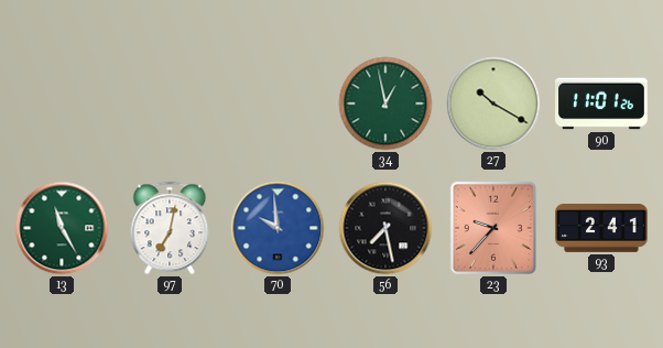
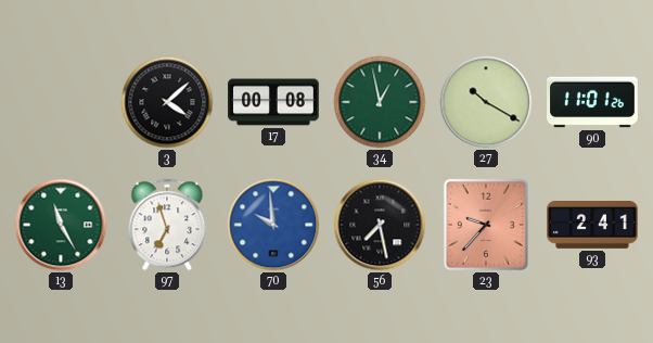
3: none -> 4:08
17: none -> 00:08
97: 7:02 -> 6:57
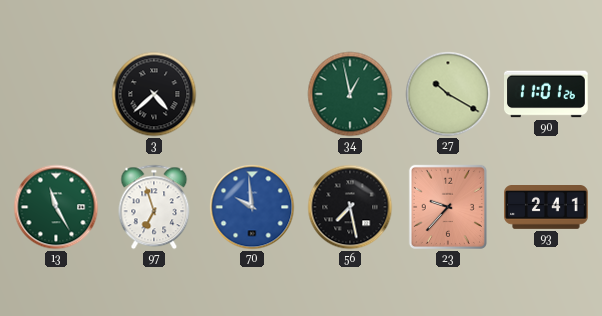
3: 4:08 -> 4:38
17: 00:08 -> none
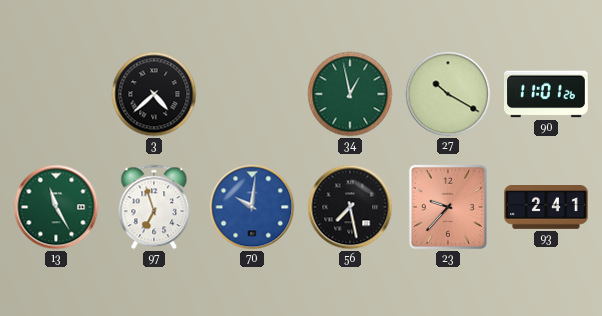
70: 9:59 -> 10:01
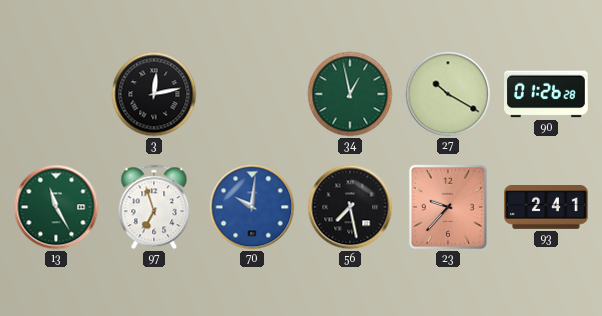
3: 4:38 -> 12:13
90: 11:01 -> 01:26
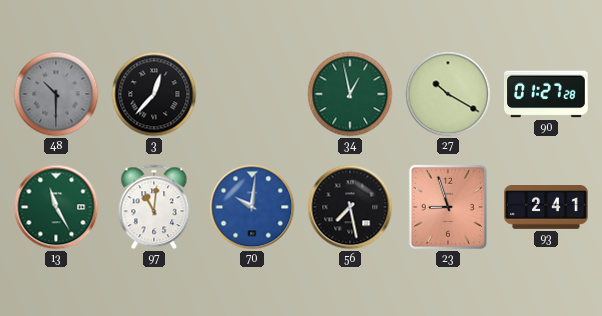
48: none -> 10:30
3: 12:13 -> 12:37
90: 01:26 -> 01:27
97: 6:57 -> 11:01
23: 9:37 -> 8:57
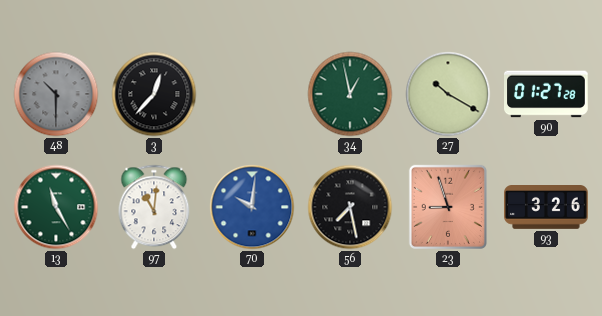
93: 2:41 -> 3:26
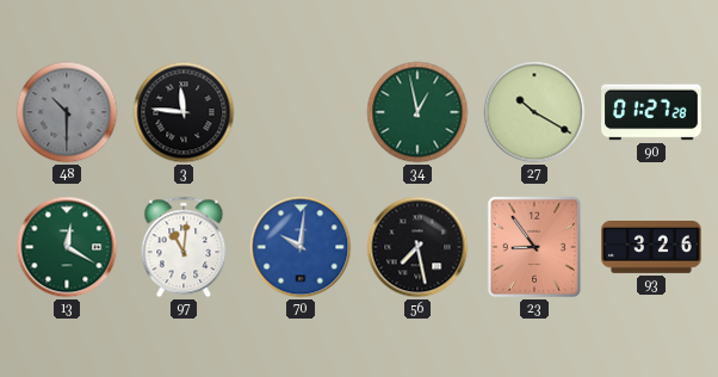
3: 12:37 -> 11:46
13: 11:25 -> 12:20
23: 8:57 -> 8:54
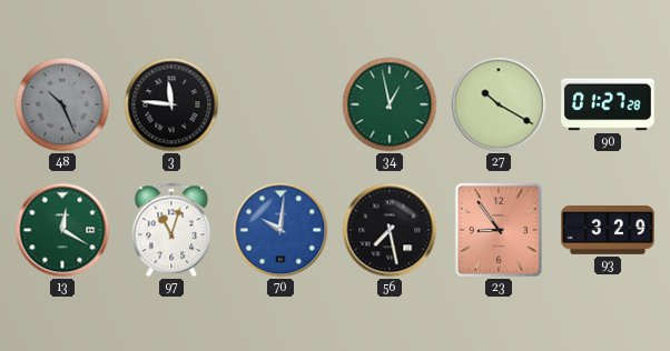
48: 10:30 -> 10:26
97: 11:01 -> 11:03
93: 3:26 -> 3:29
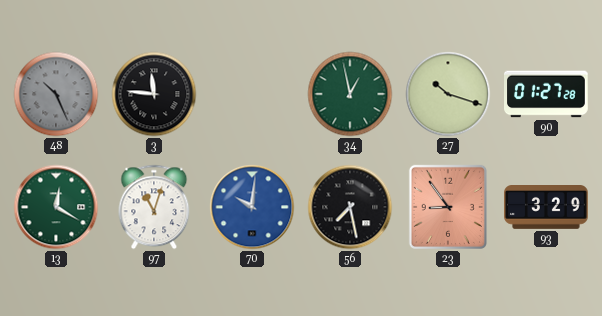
27: 10:20 -> 10:18
